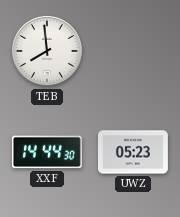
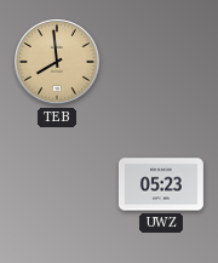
TEB dial: white -> champagne
XXF: 14:44 -> none
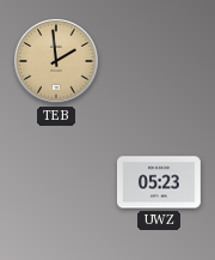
TEB: 7:59 -> 1:59
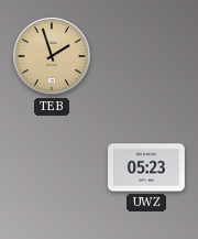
TEB: 1:59 -> 1:57
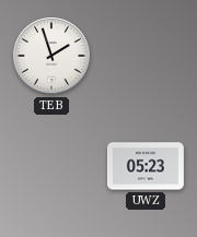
TEB dial: champagne -> white
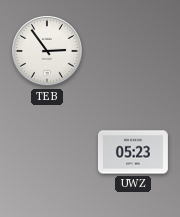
TEB: 1:57 -> 2:54
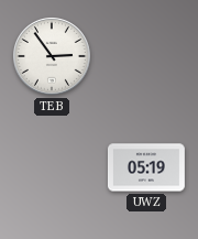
UWZ: 05:23 -> 05:19
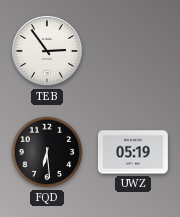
FQD: none -> 6:29
